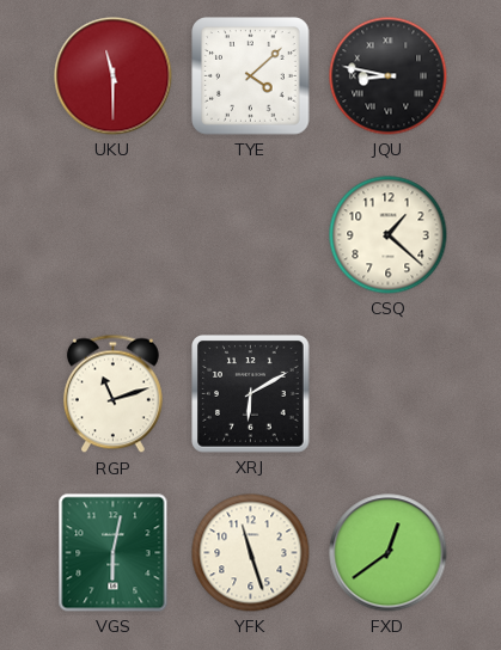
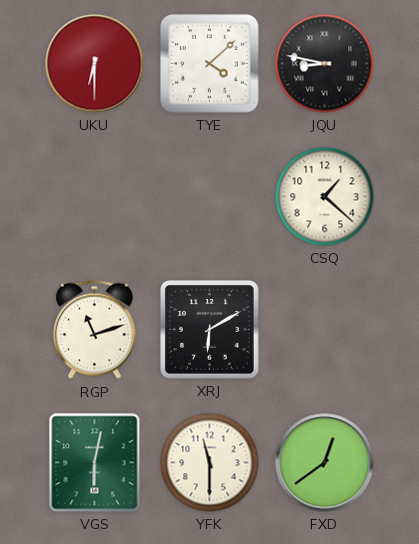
UKU: 11:30 -> 6:30
YFK: 11:27 -> 11:30
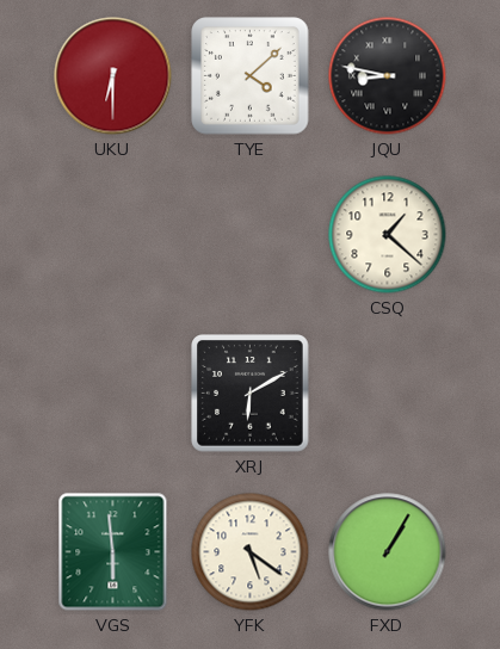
RGP: 11:12 -> none
VGS: 6:02 -> 5:59
YFK: 11:30 -> 5:21
FXD: 12:39 -> 1:05
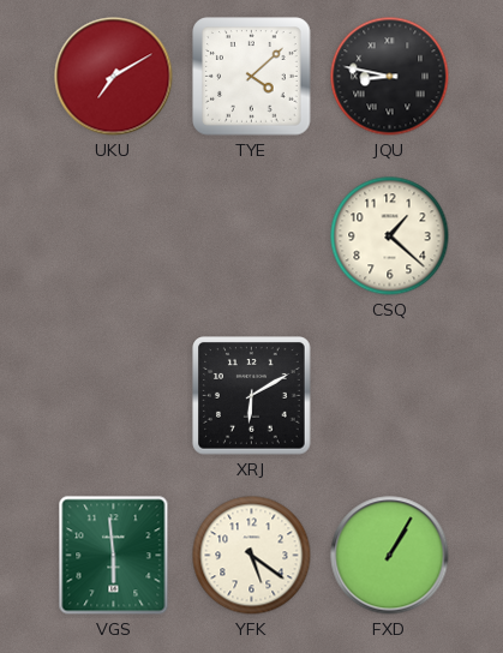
UKU: 6:30 -> 7:10
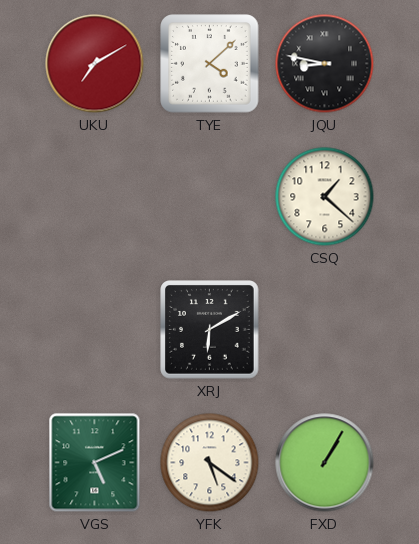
VGS: 5:59 -> 5:11
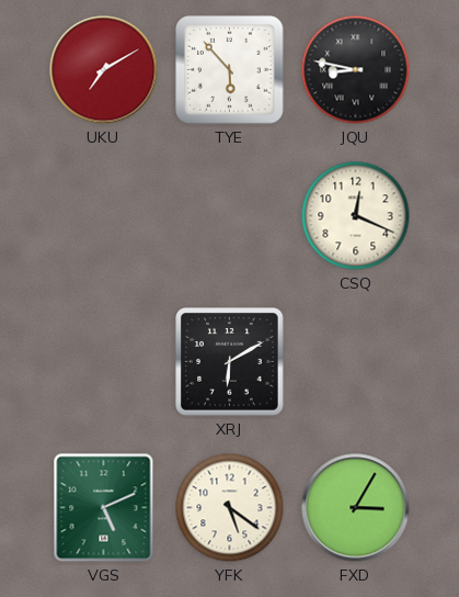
TYE: 4:08 -> 5:53
CSQ: 1:22 -> 12:19
FXD: 1:05 -> 3:05
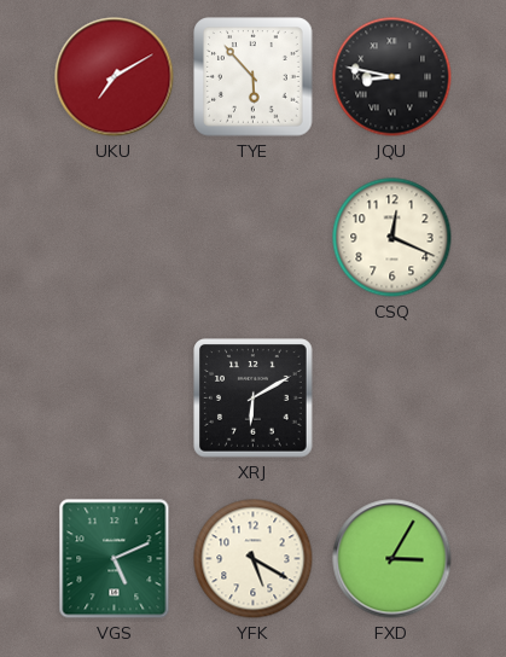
YFK: 5:21 -> 5:20
